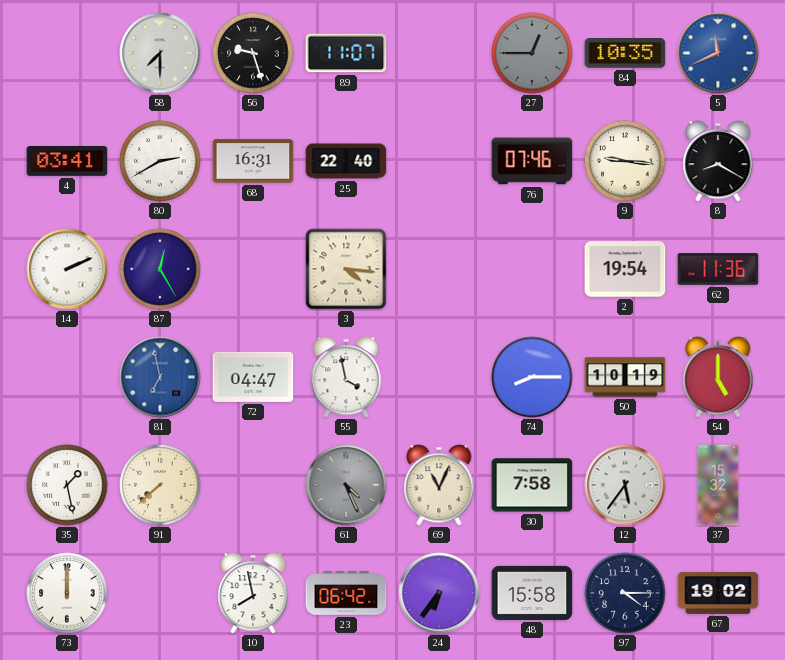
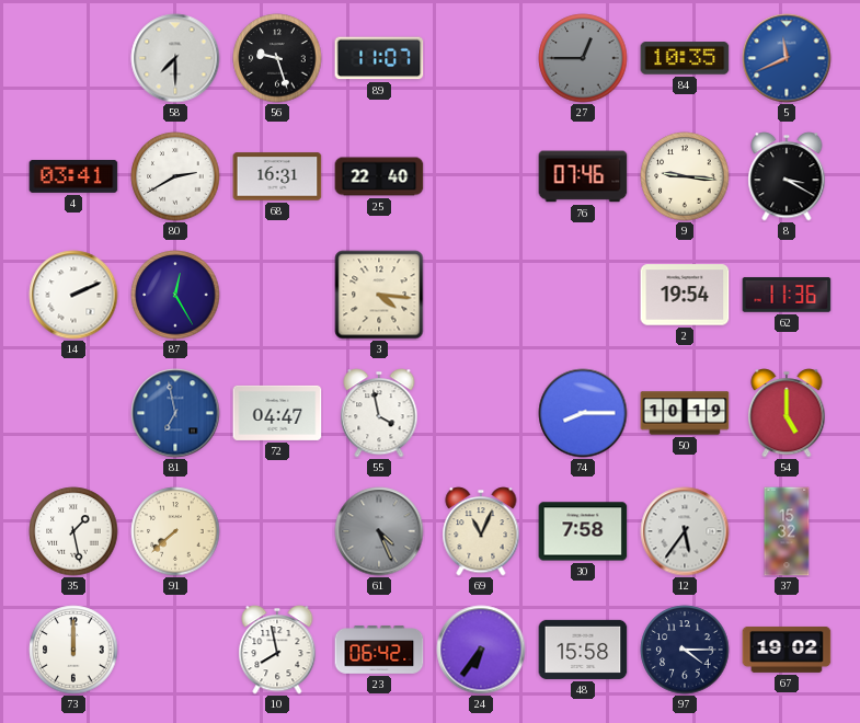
8: 8:20 -> 3:20
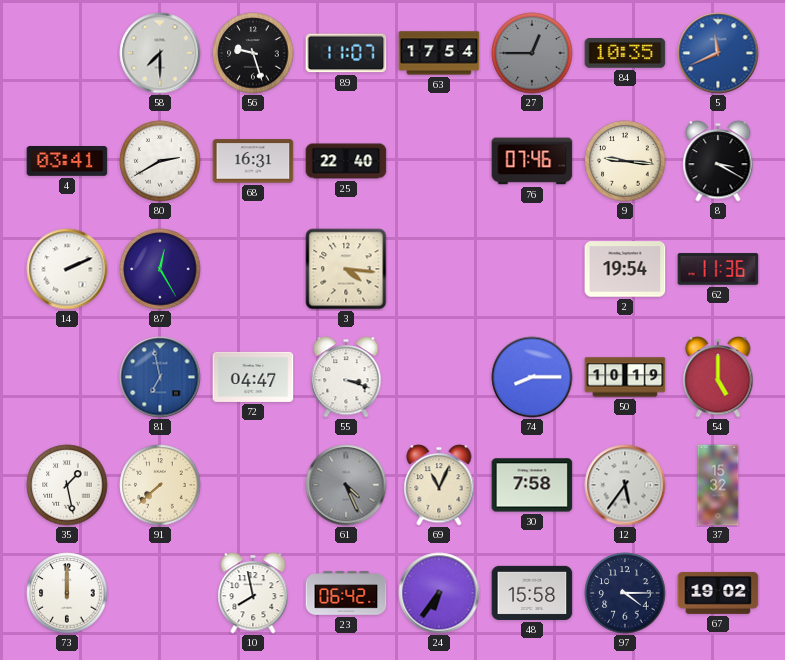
63: none -> 17:54
55: 3:58 -> 3:18
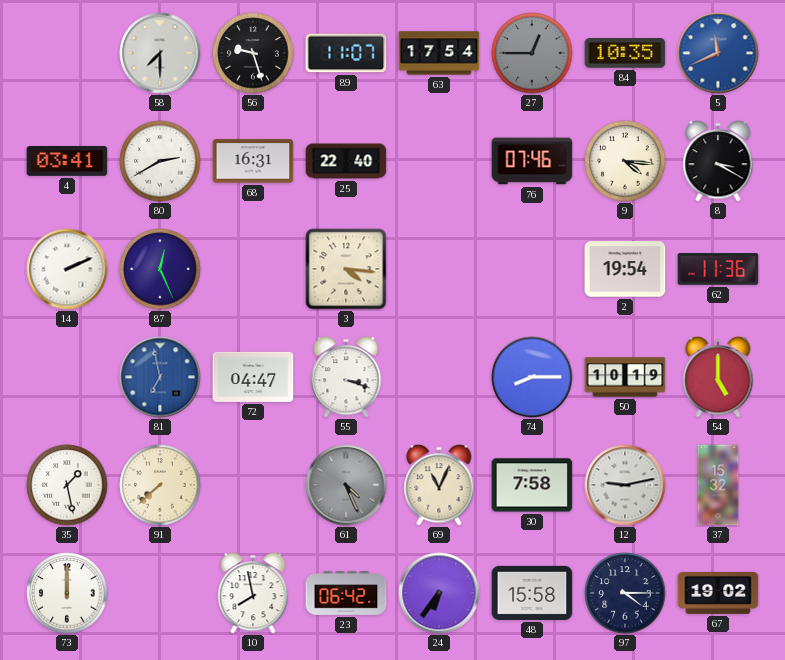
9: 9:16 -> 4:16
87: 12:25 -> 12:26
12: 5:36 -> 9:13
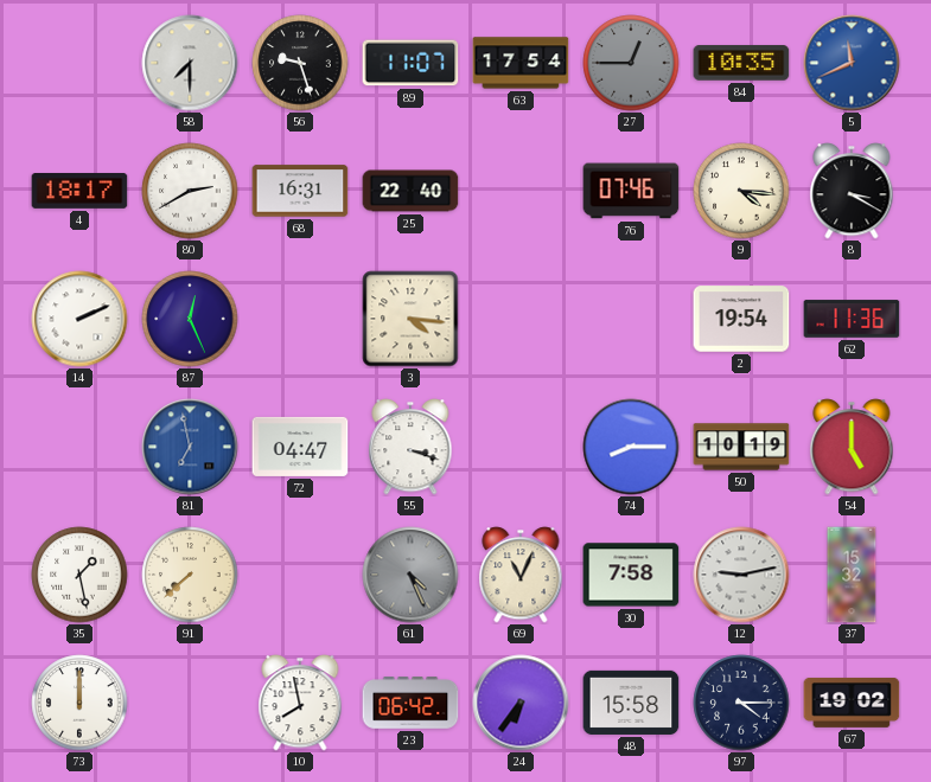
4: 03:41 -> 18:17
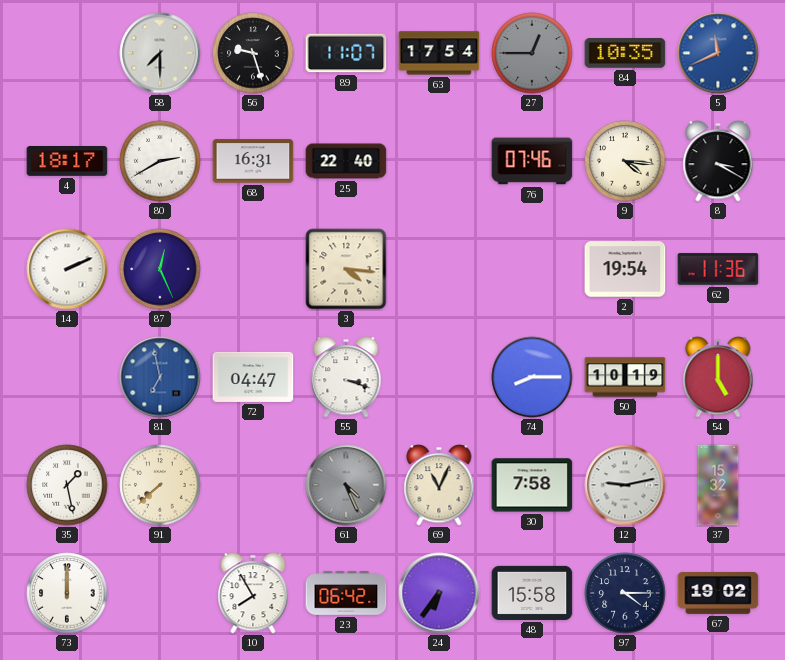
10: 7:58 -> 7:55
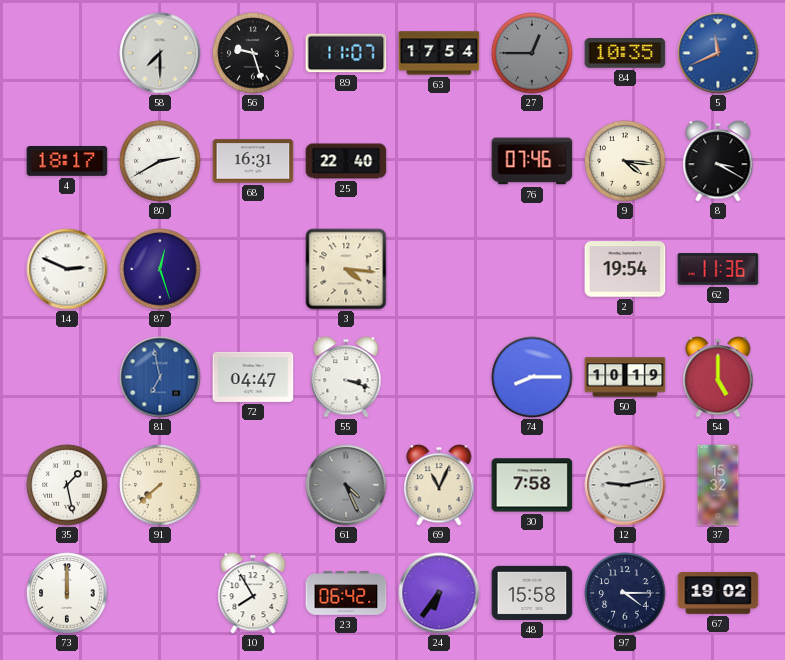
14: 2:11 -> 2:49
87: 12:26 -> 12:27
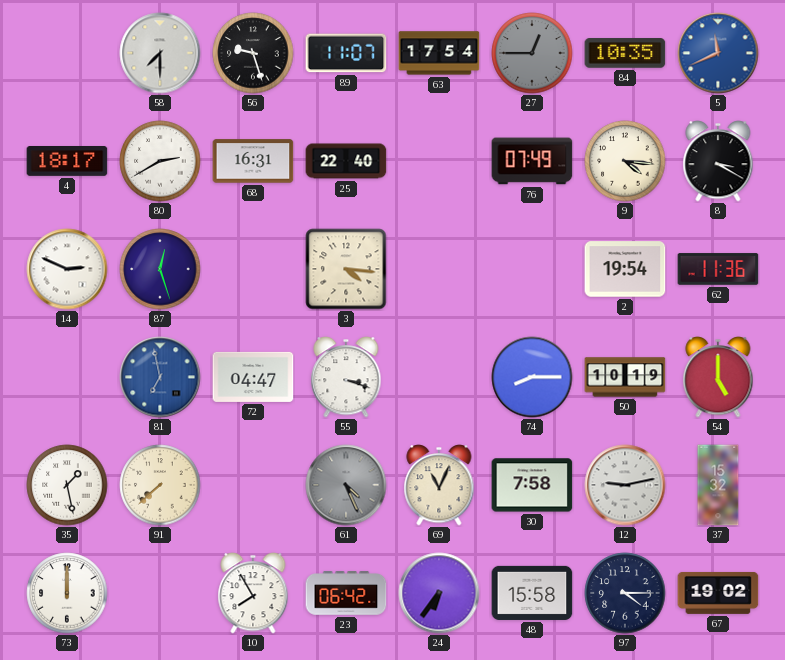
76: 07:46 -> 07:49
